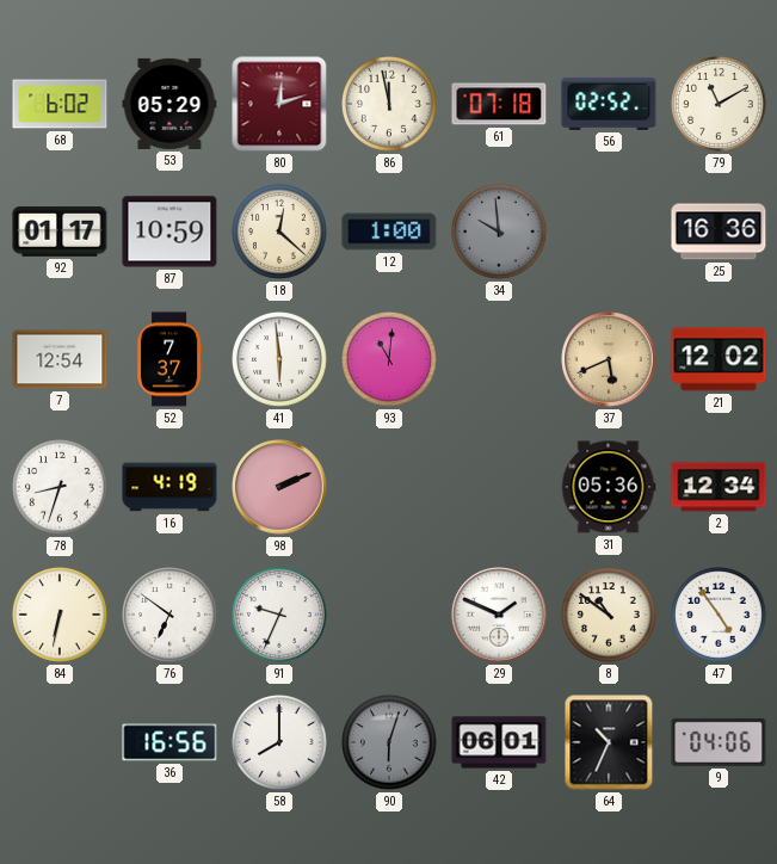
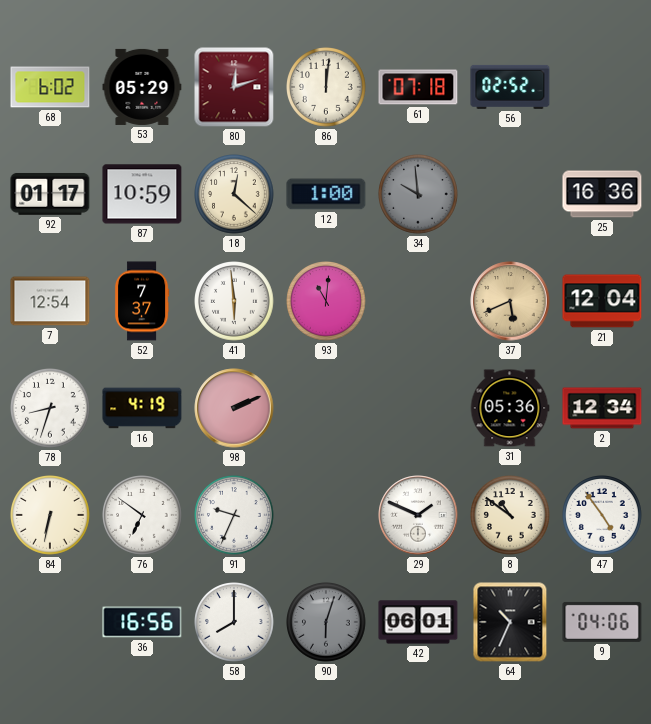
86: 11:58 -> 12:01
79: 11:10 -> none
21: 12:02 -> 12:04
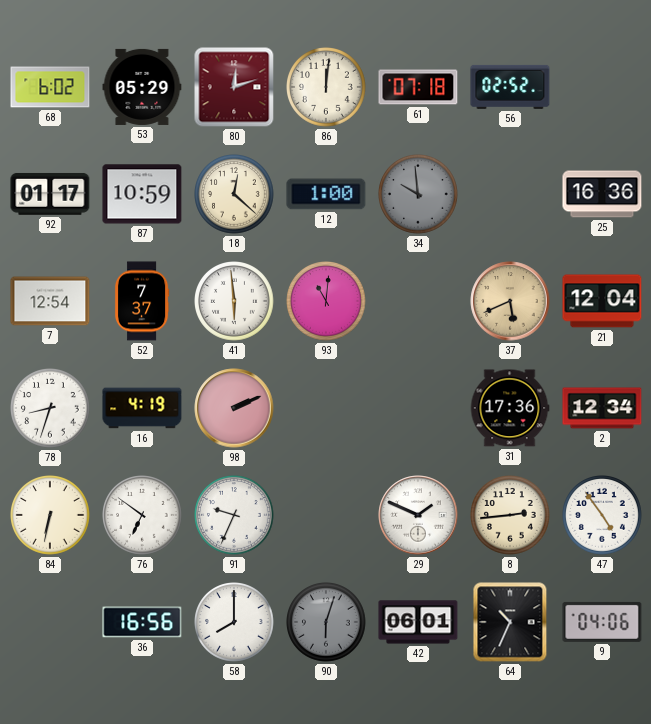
31: 05:36 -> 17:36
8: 10:51 -> 2:44
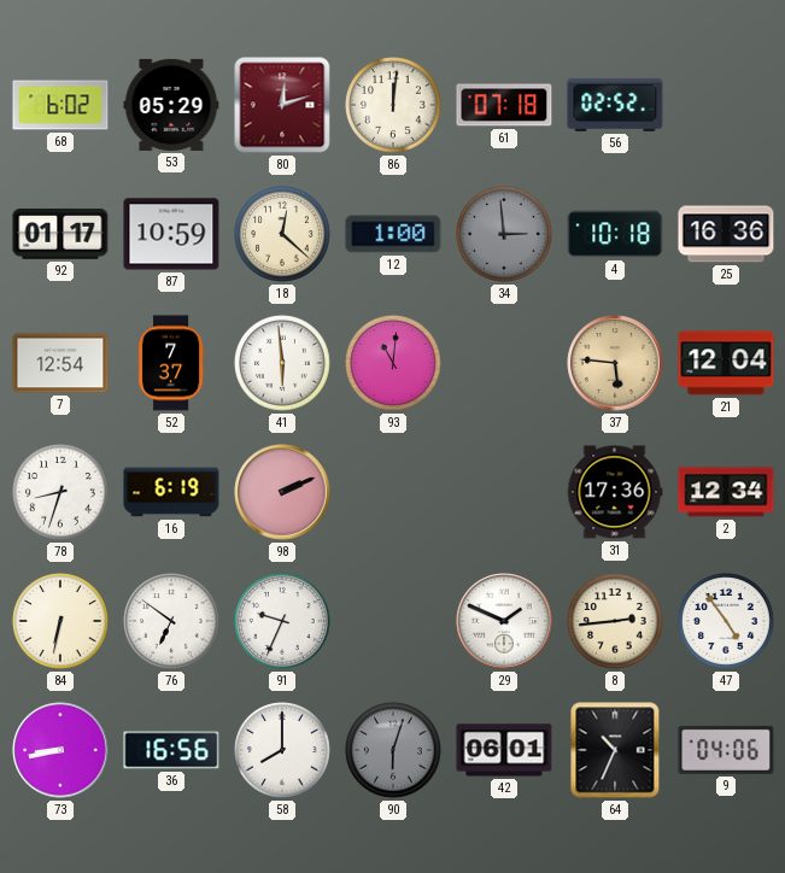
34: 9:59 -> 2:59
4: none -> 10:18
37: 5:41 -> 5:46
16: 4:19 -> 6:19
73: none -> 8:43
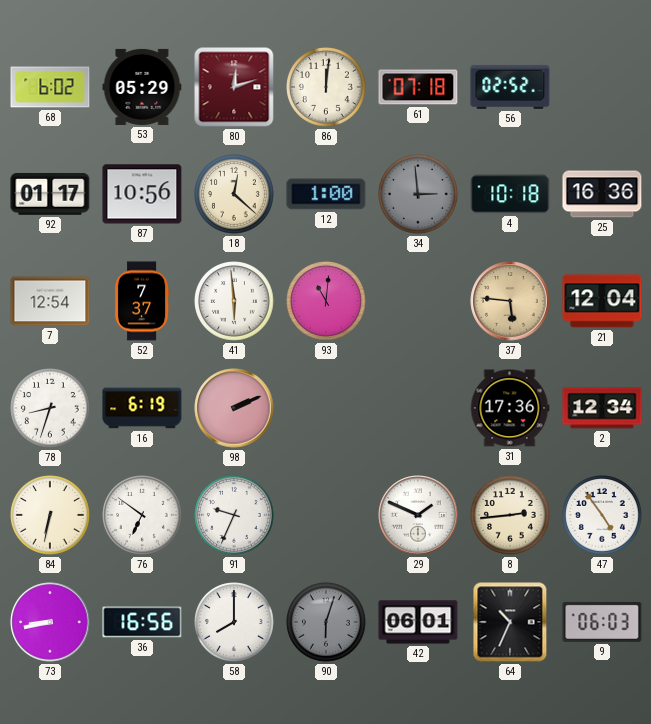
87: 10:59 -> 10:56
9: 04:06 -> 06:03
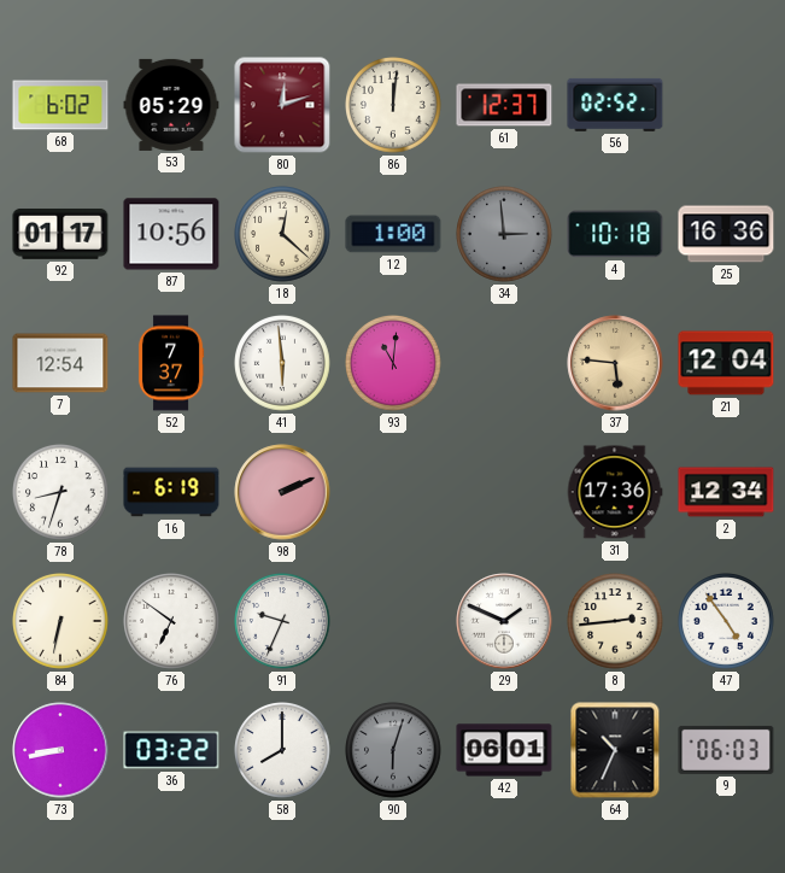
61: 07:18 -> 12:37
36: 16:56 -> 03:22
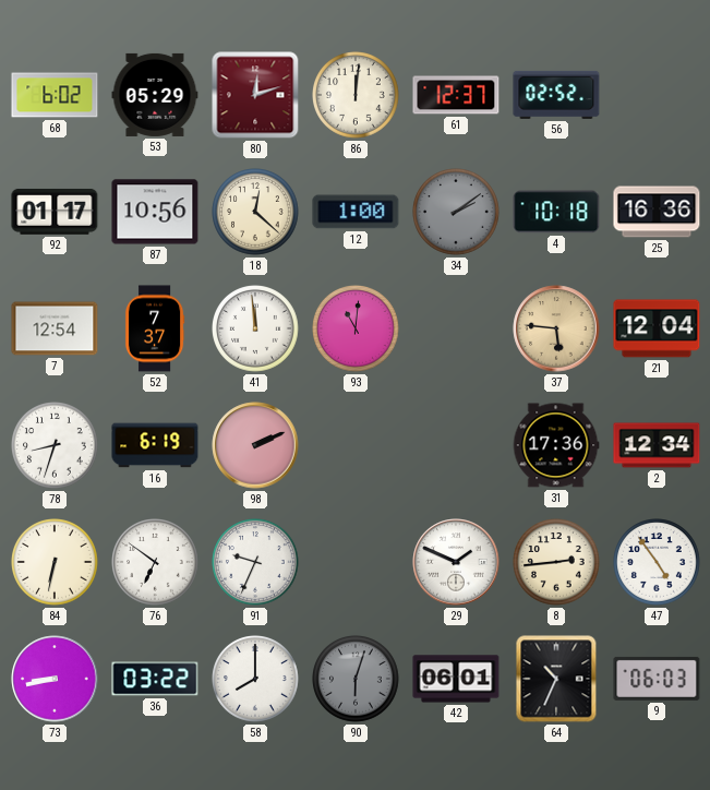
34: 2:59 -> 2:09
41: 5:59 -> 11:59
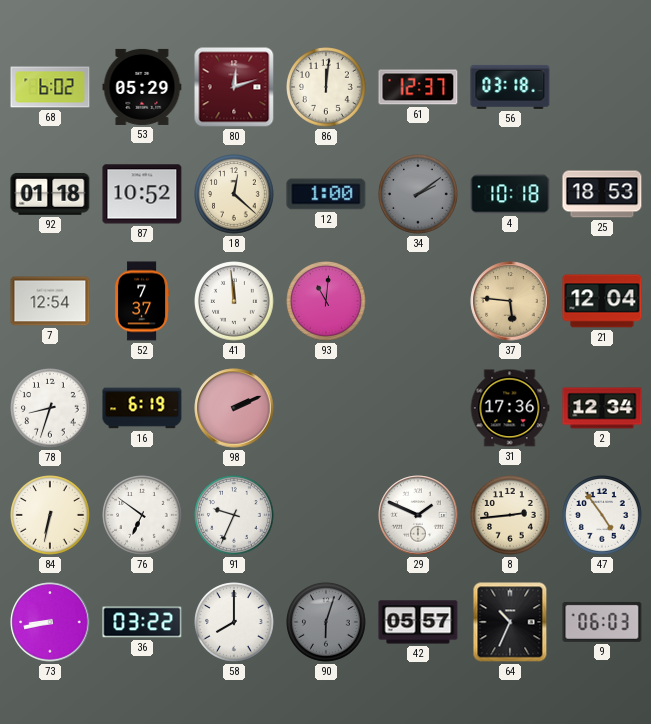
56: 02:52 -> 03:18
92: 01:17 -> 01:18
87: 10:56 -> 10:52
25: 16:36 -> 18:53
42: 06:01 -> 05:57
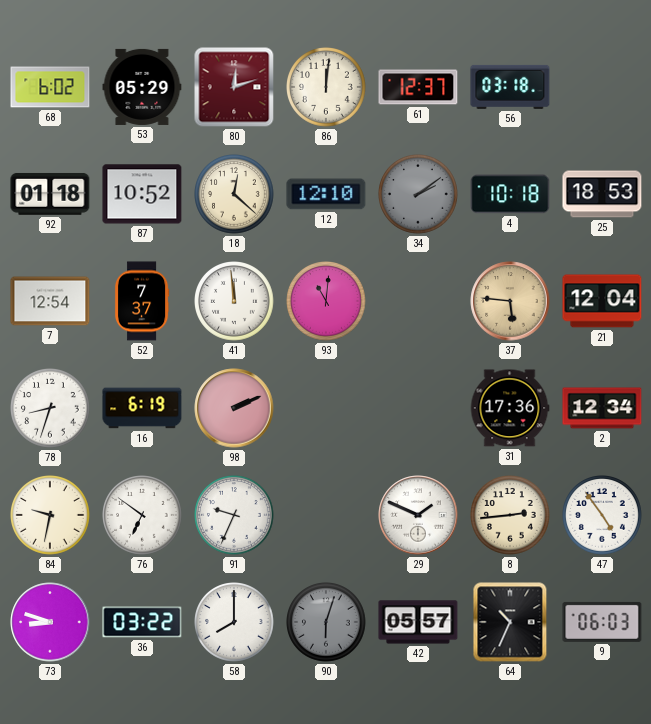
12: 1:00 -> 12:10
84: 6:32 -> 9:32
73: 8:43 -> 8:48
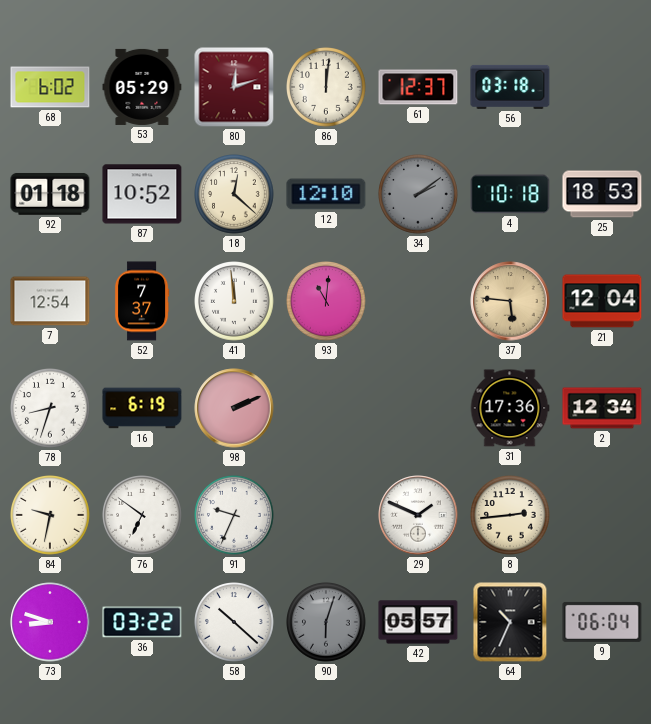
47: 4:54 -> none
58: 8:00 -> 10:22
9: 06:03 -> 06:04
